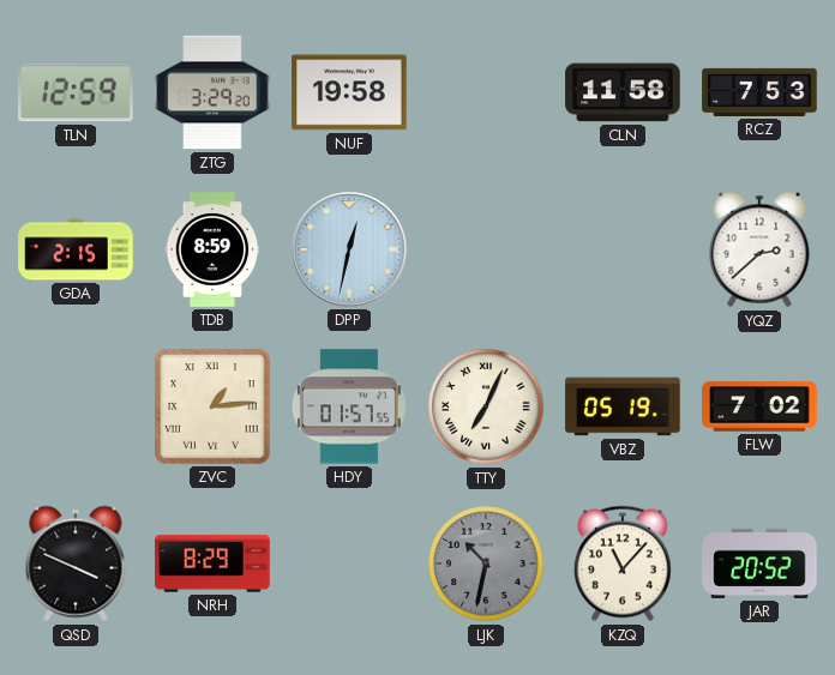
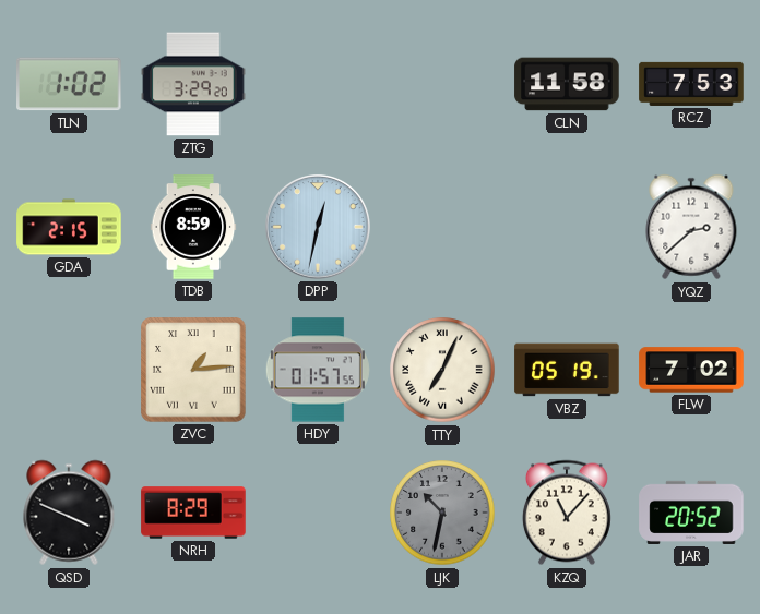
TLN: 12:59 -> 1:02
NUF: 19:58 -> none
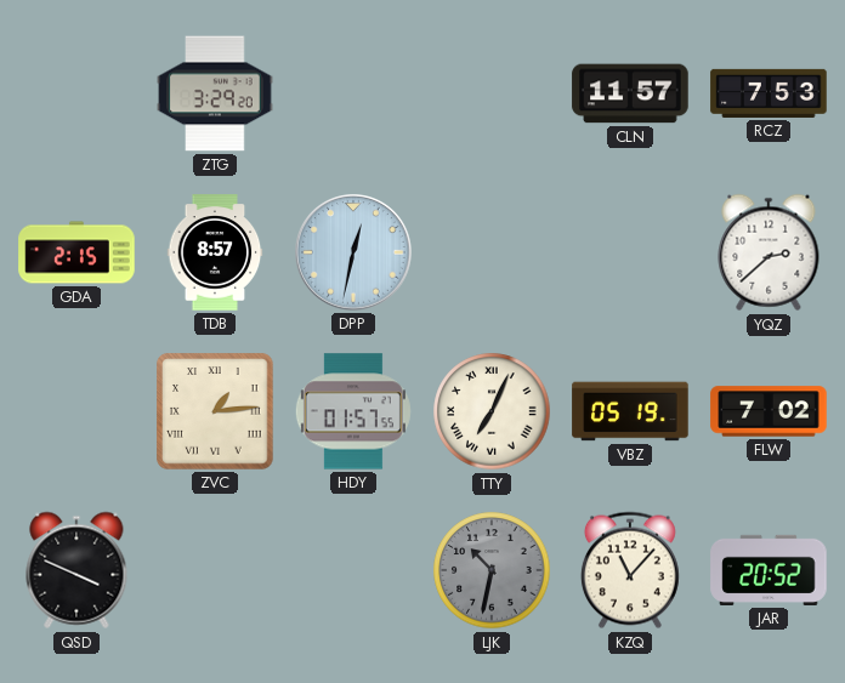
TLN: 1:02 -> none
CLN: 11:58 -> 11:57
TDB: 8:59 -> 8:57
NRH: 8:29 -> none
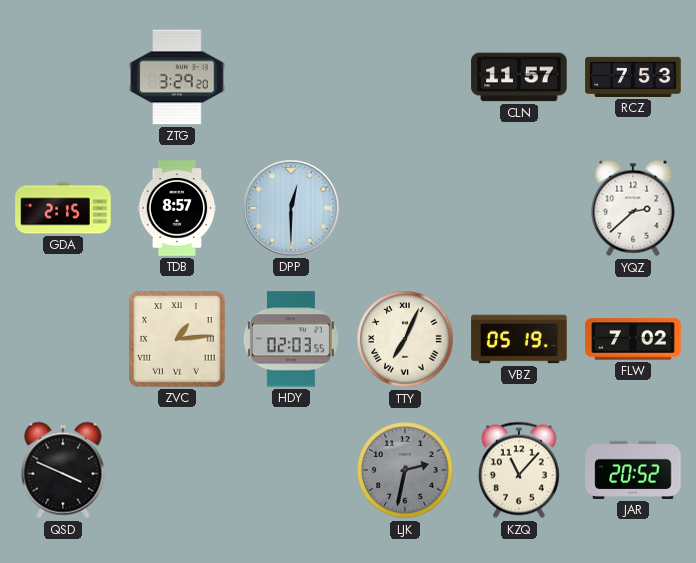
DPP: 12:32 -> 12:30
HDY: 01:57 -> 02:03
LJK: 10:32 -> 2:32
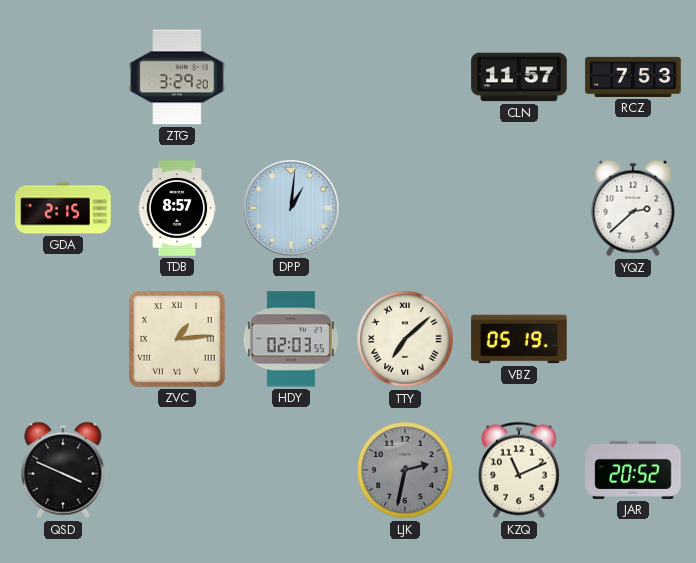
DPP: 12:30 -> 1:01
TTY: 7:04 -> 7:08
FLW: 7:02 -> none
KZQ: 11:07 -> 11:11
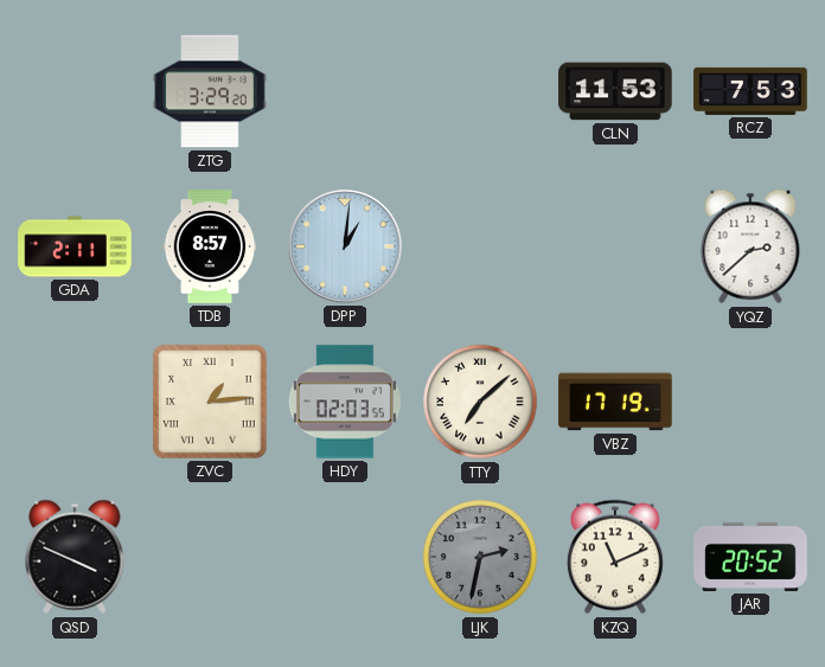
CLN: 11:57 -> 11:53
GDA: 2:15 -> 2:11
VBZ: 05:19 -> 17:19
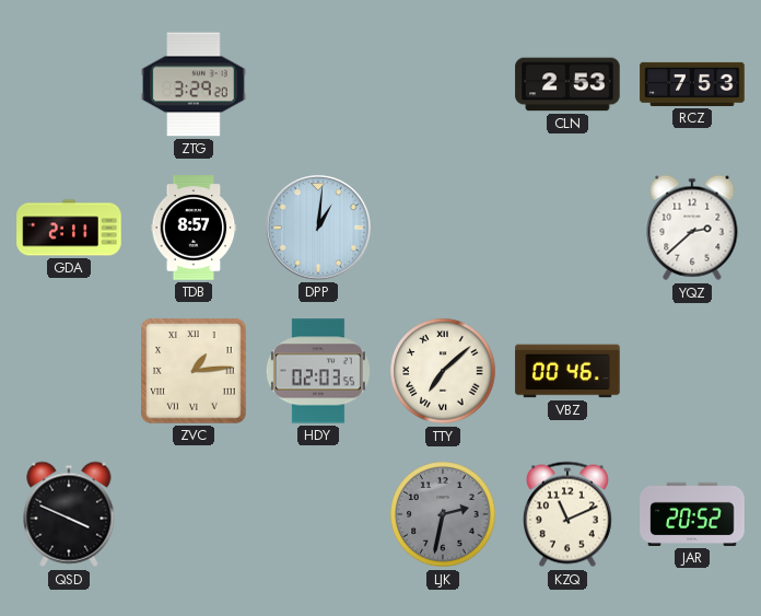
CLN: 11:53 -> 2:53
VBZ: 17:19 -> 00:46
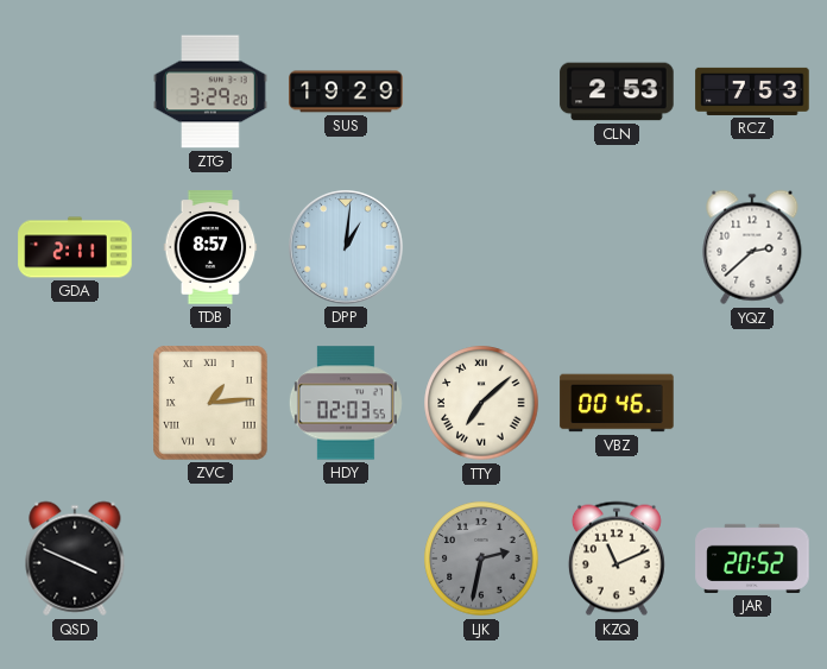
SUS: none -> 19:29
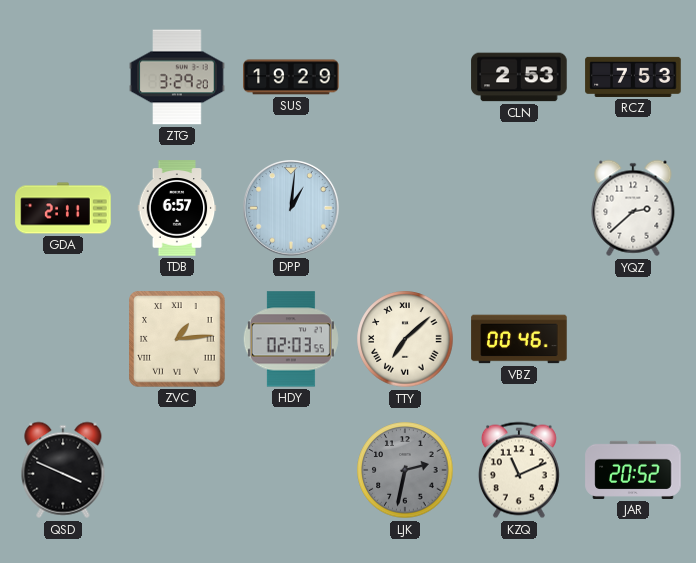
TDB: 8:57 -> 6:57
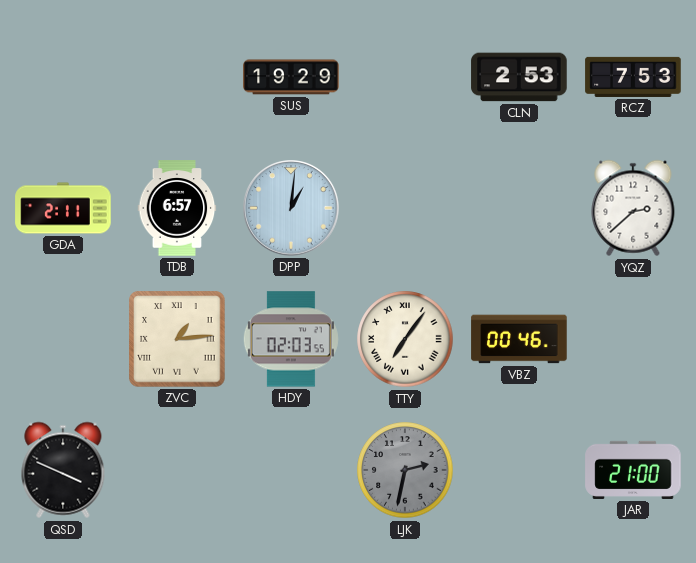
ZTG: 3:29 -> none
TTY: 7:08 -> 7:06
KZQ: 11:11 -> none
JAR: 20:52 -> 21:00
